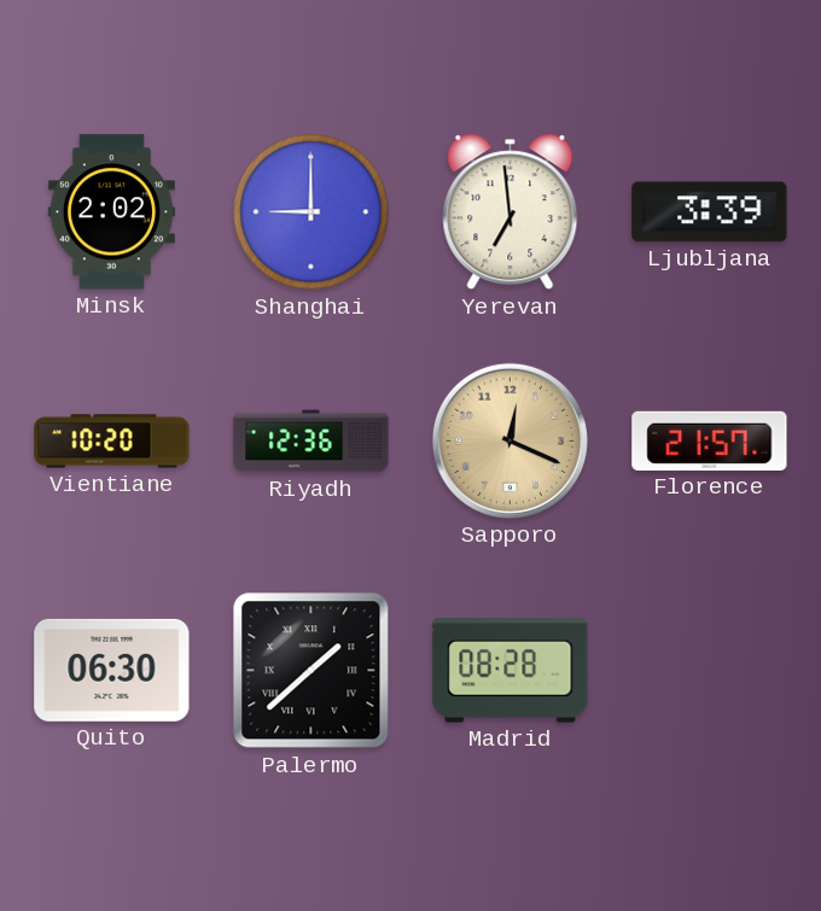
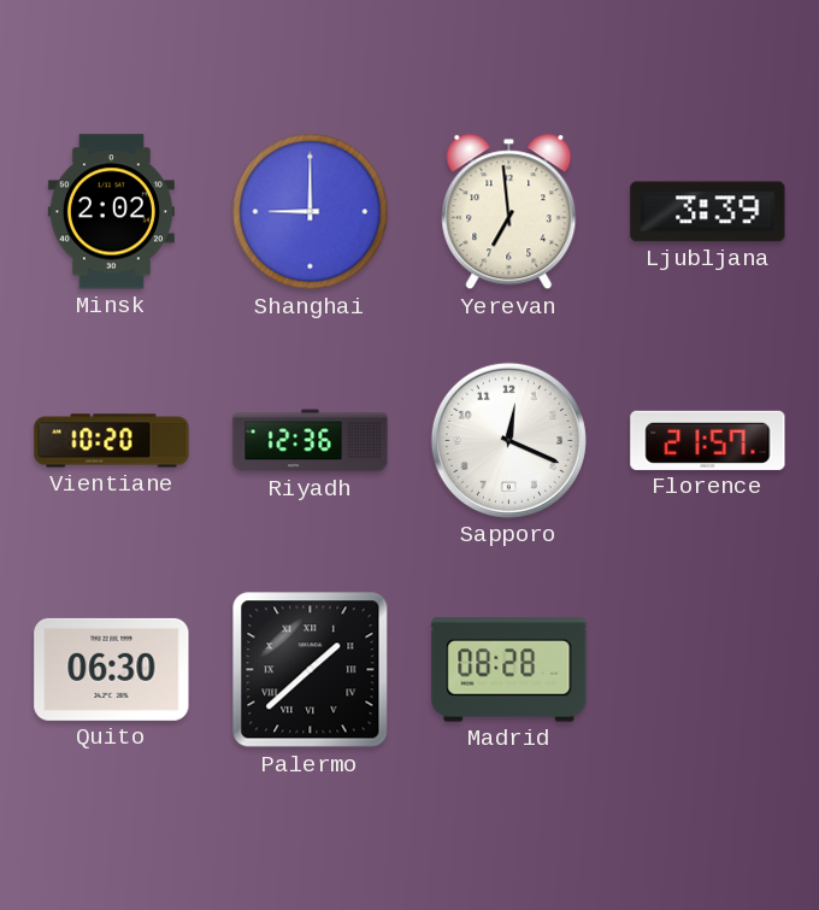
Sapporo dial: champagne -> white
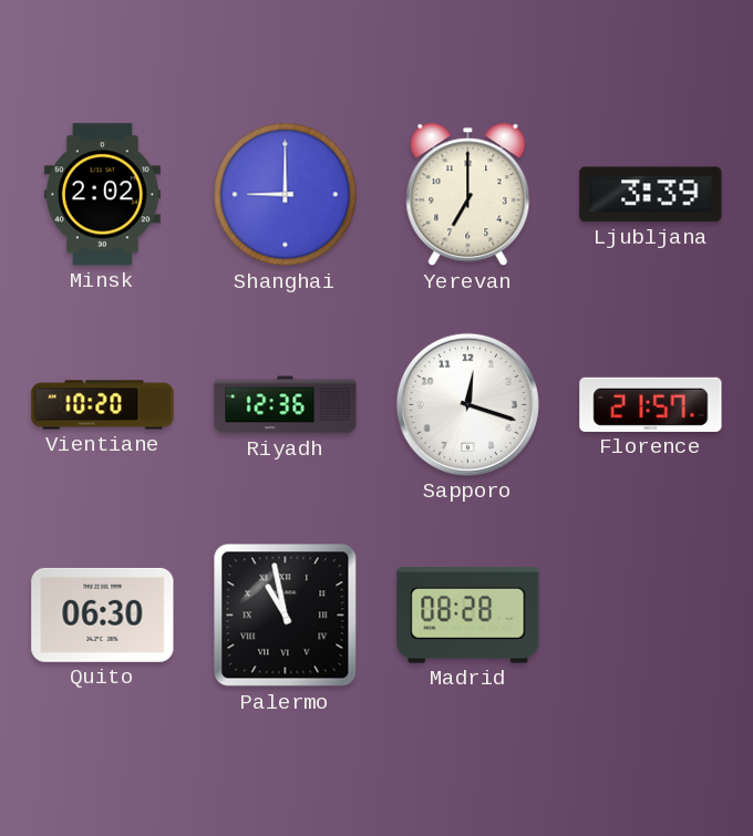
Yerevan: 6:59 -> 7:00
Sapporo: 12:19 -> 12:18
Palermo: 1:38 -> 10:58
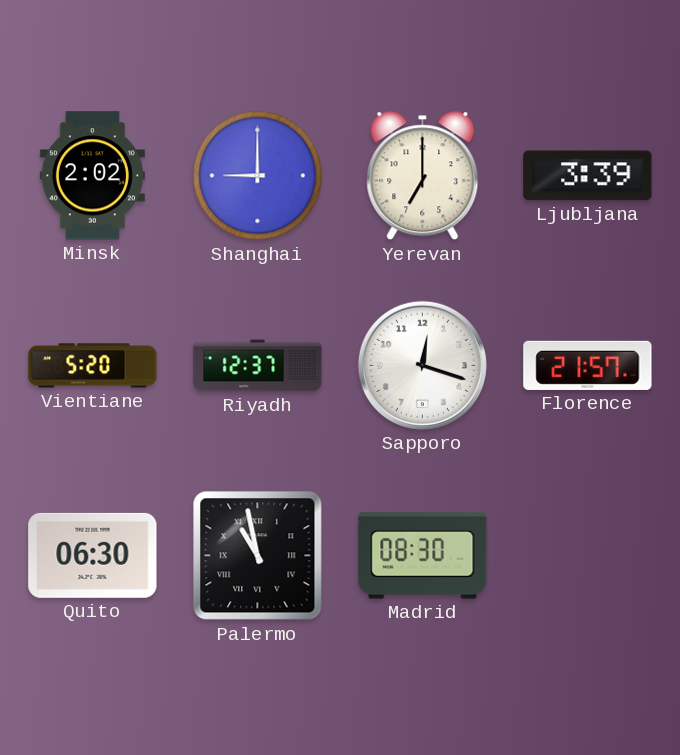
Vientiane: 10:20 -> 5:20
Riyadh: 12:36 -> 12:37
Madrid: 08:28 -> 08:30
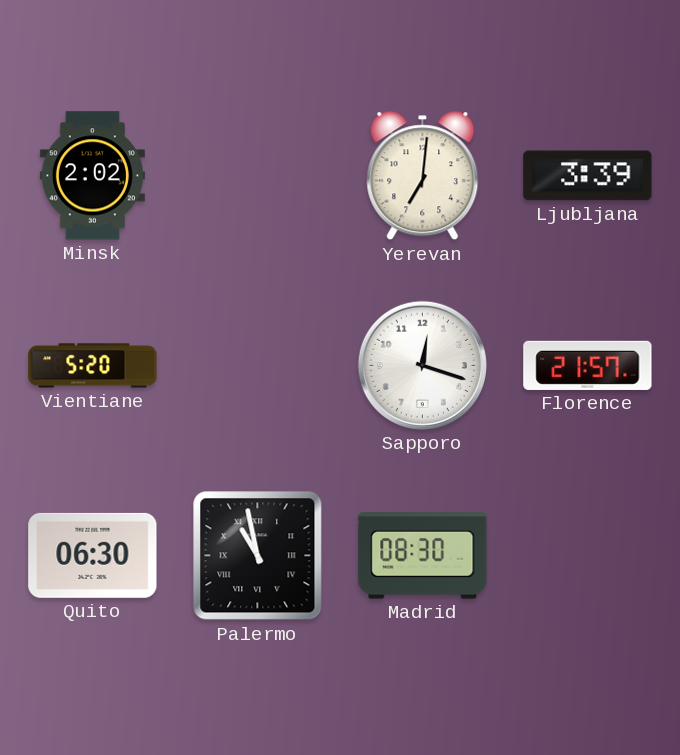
Shanghai: 9:00 -> none
Yerevan: 7:00 -> 7:01
Riyadh: 12:37 -> none
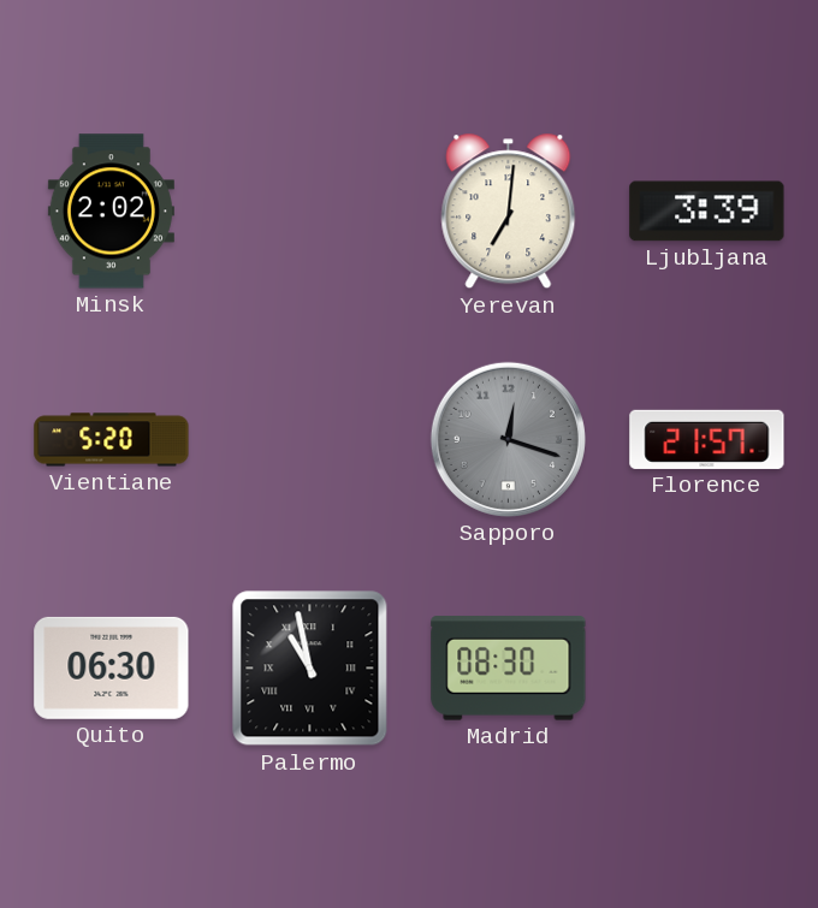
Sapporo dial: white -> grey
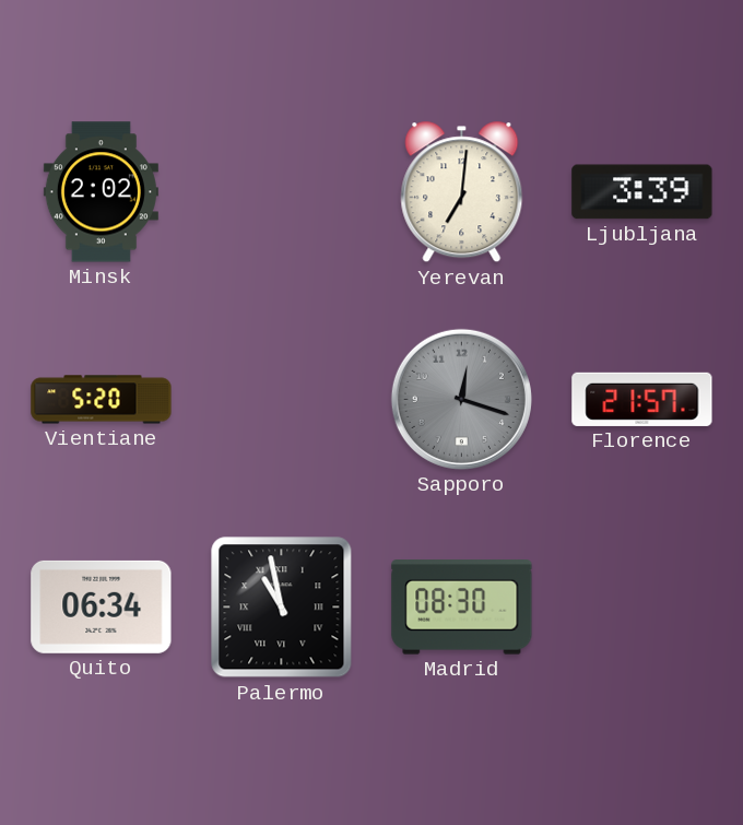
Quito: 06:30 -> 06:34
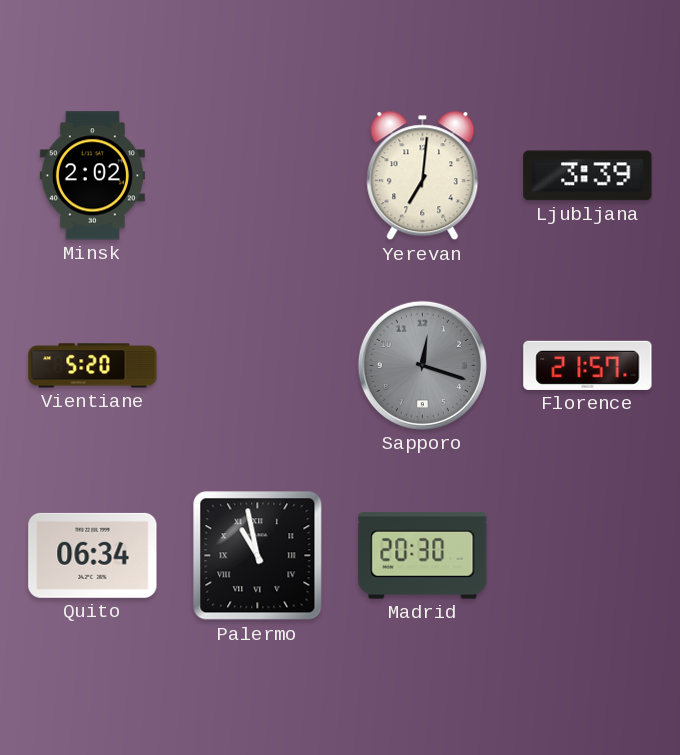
Madrid: 08:30 -> 20:30
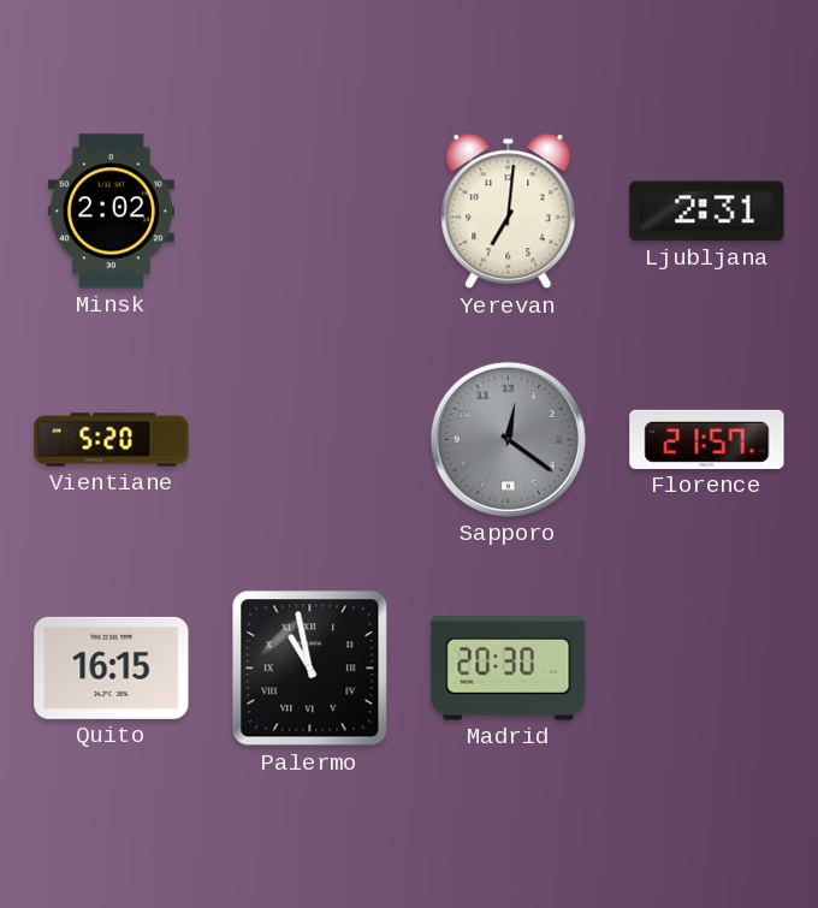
Ljubljana: 3:39 -> 2:31
Sapporo: 12:18 -> 12:21
Quito: 06:34 -> 16:15
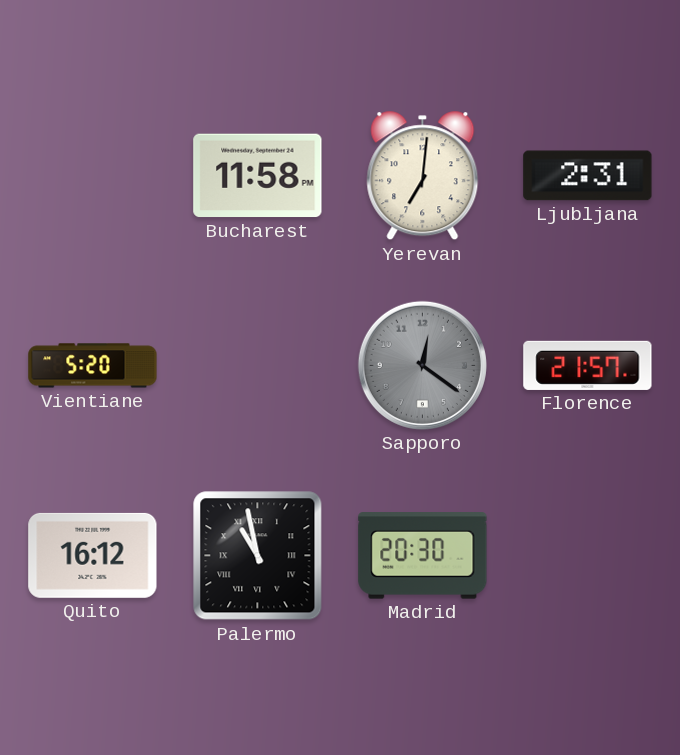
Minsk: 2:02 -> none
Bucharest: none -> 11:58
Quito: 16:15 -> 16:12
